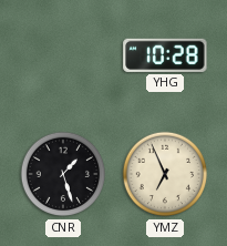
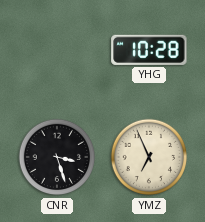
CNR: 1:27 -> 3:27
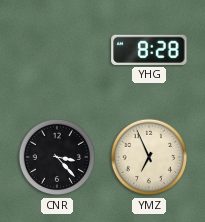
YHG: 10:28 -> 8:28
CNR: 3:27 -> 3:23
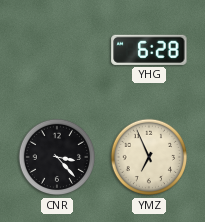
YHG: 8:28 -> 6:28
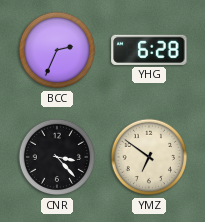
BCC: none -> 2:34
YMZ: 6:56 -> 6:51
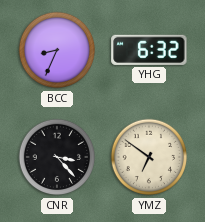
BCC: 2:34 -> 8:34
YHG: 6:28 -> 6:32
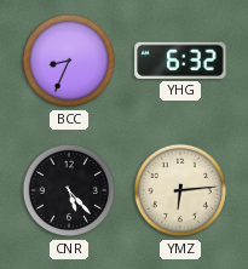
CNR: 3:23 -> 5:23
YMZ: 6:51 -> 6:14
